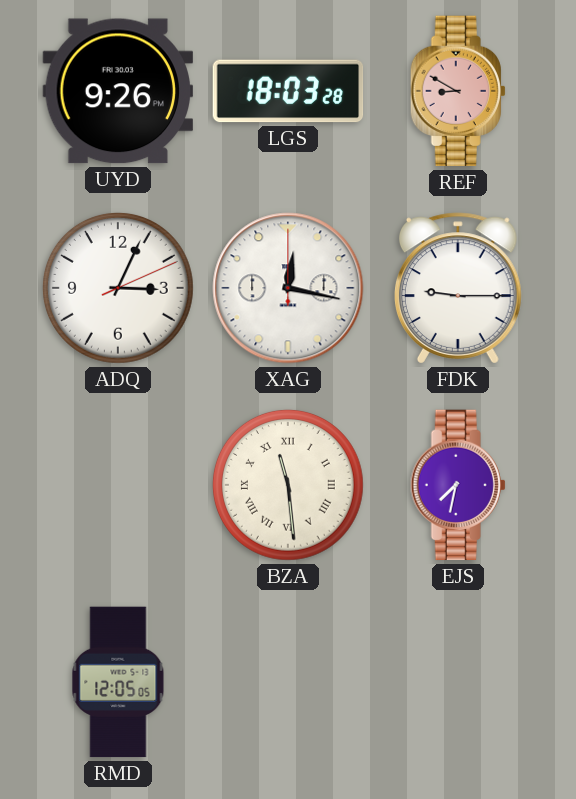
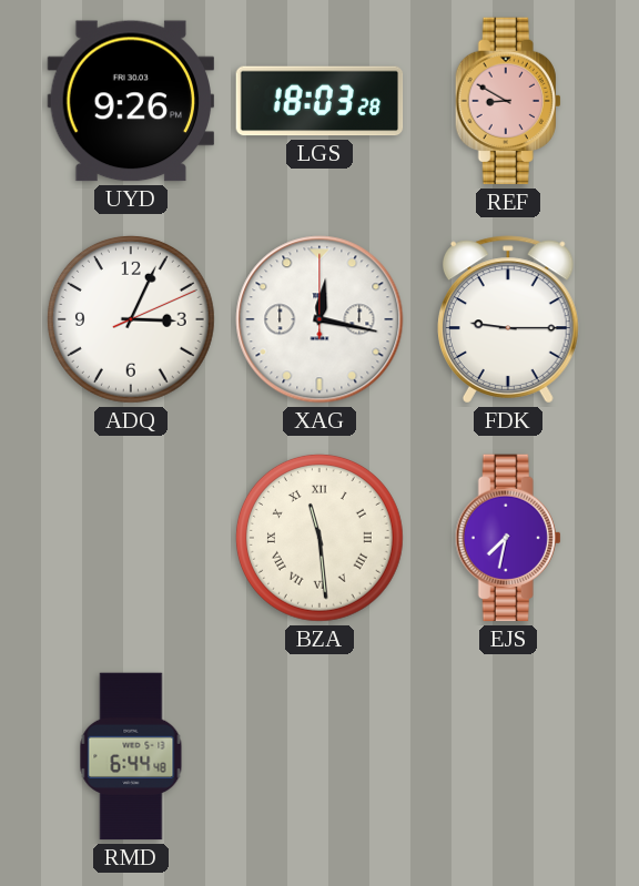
RMD: 12:05 -> 6:44
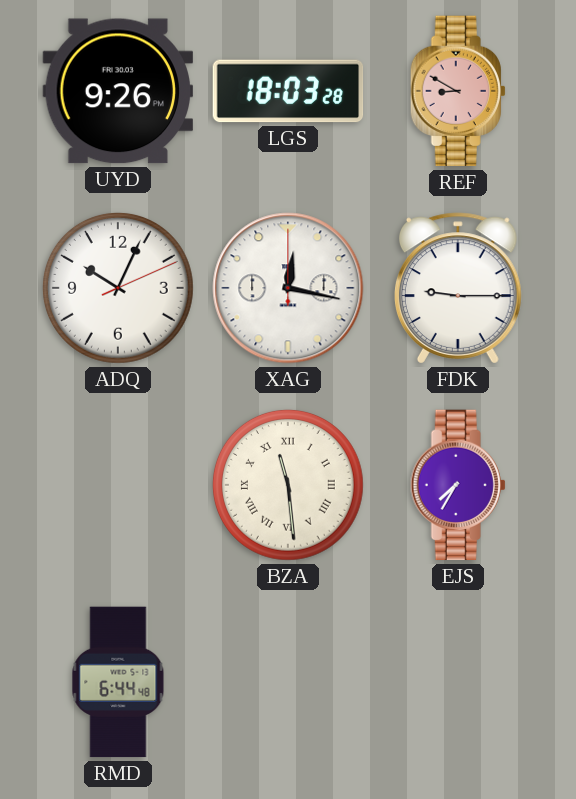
ADQ: 3:04 -> 10:04
EJS: 7:32 -> 7:35
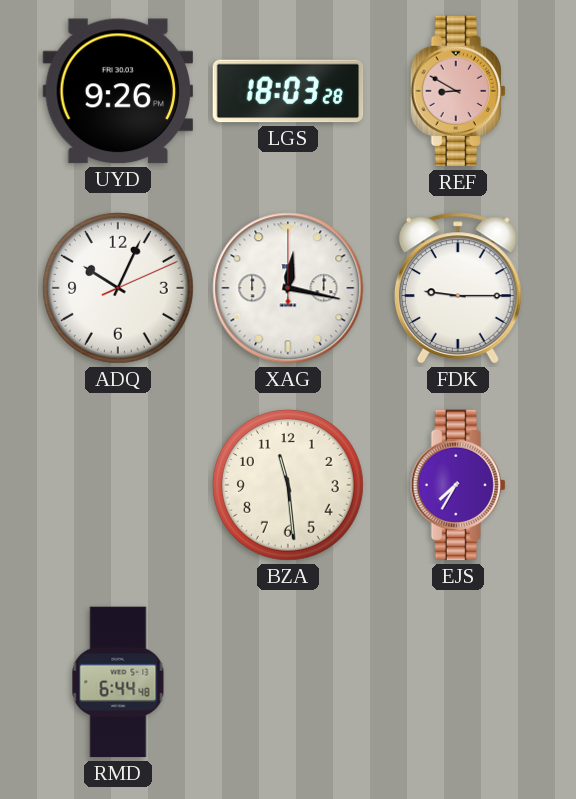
BZA numerals: Roman -> Arabic
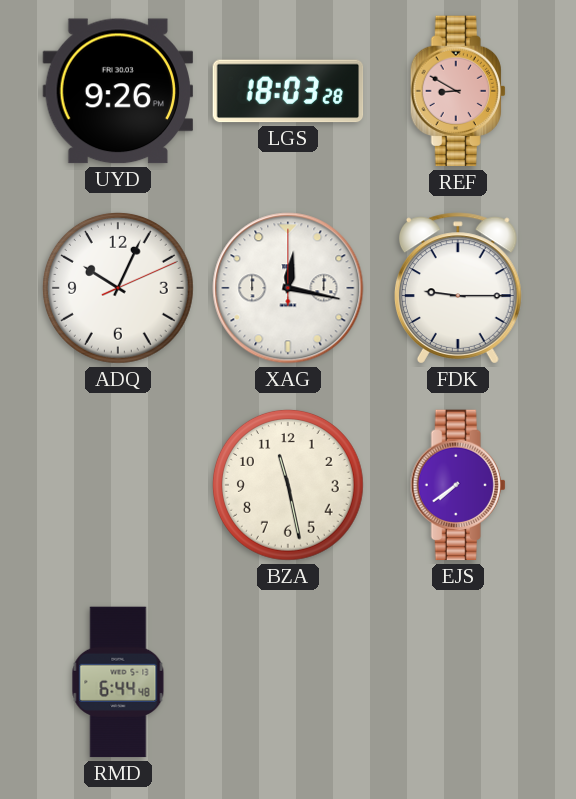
BZA: 11:29 -> 11:28
EJS: 7:35 -> 7:39
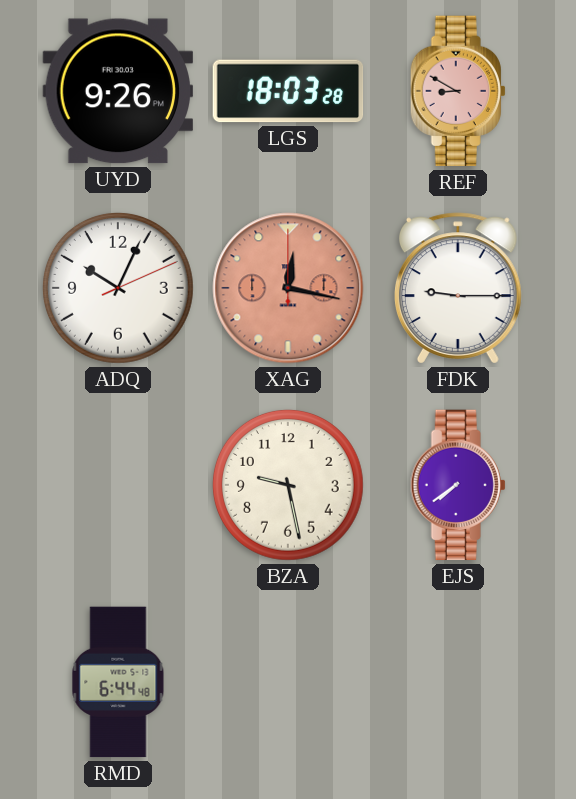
XAG dial: white -> salmon
BZA: 11:28 -> 9:28
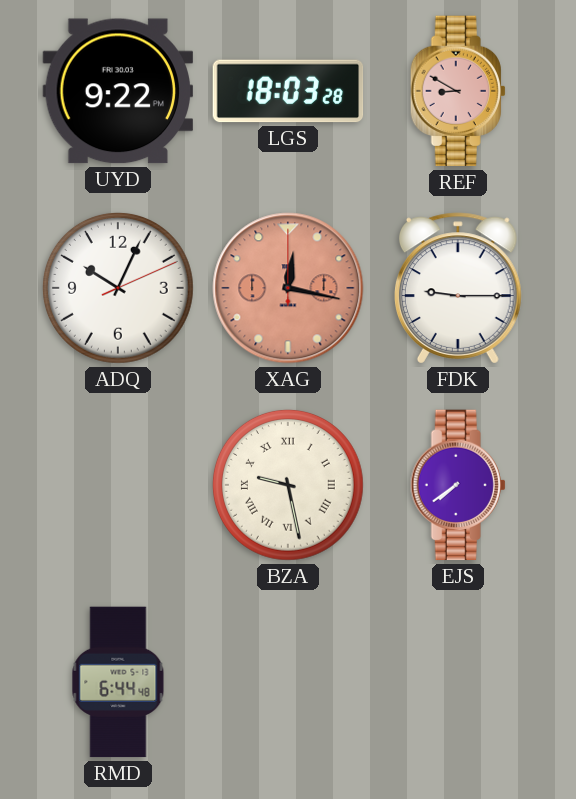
UYD: 9:26 -> 9:22
BZA numerals: Arabic -> Roman
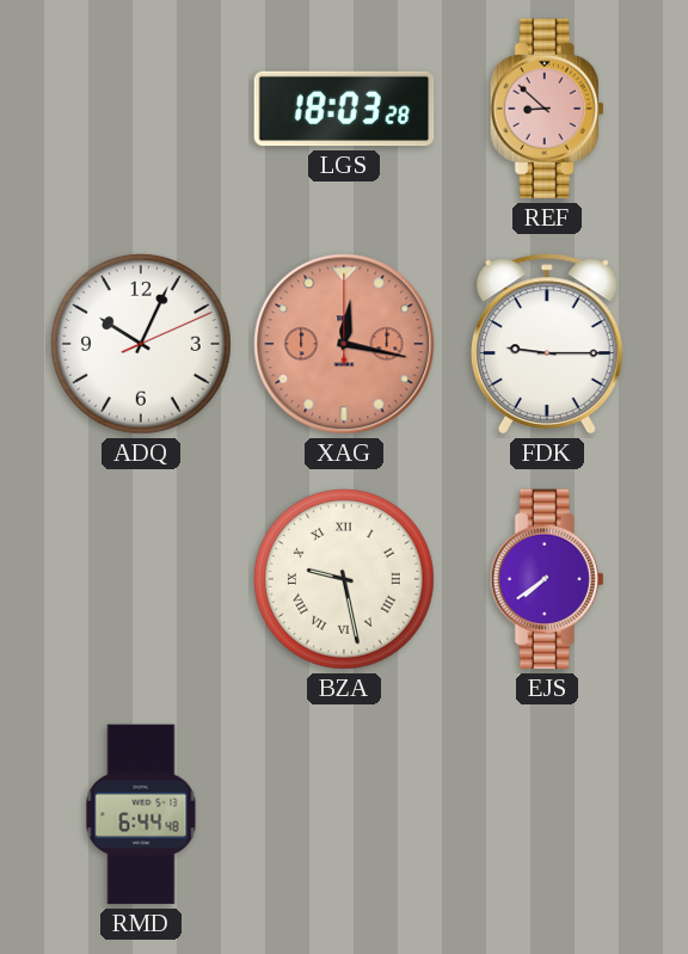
UYD: 9:22 -> none
REF: 8:50 -> 8:52
